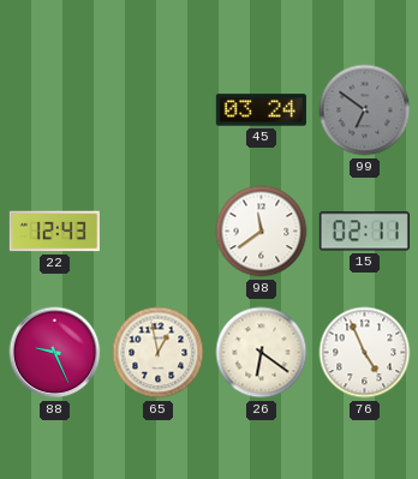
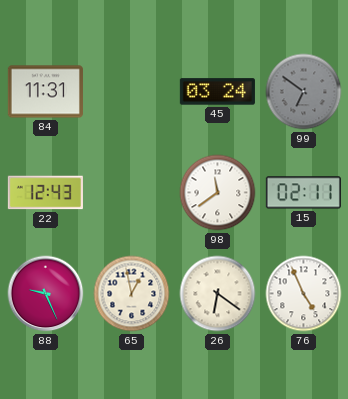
84: none -> 11:31
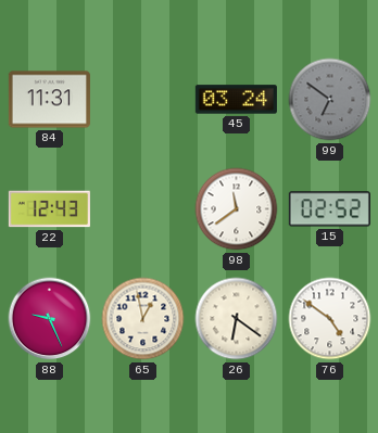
15: 02:11 -> 02:52
76: 4:56 -> 4:51
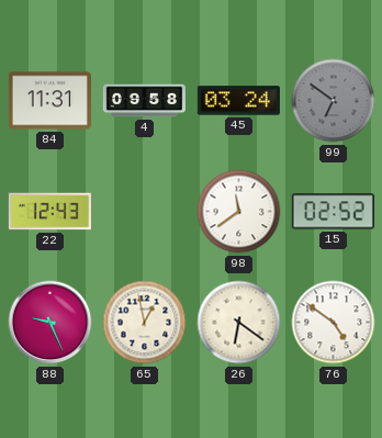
4: none -> 09:58
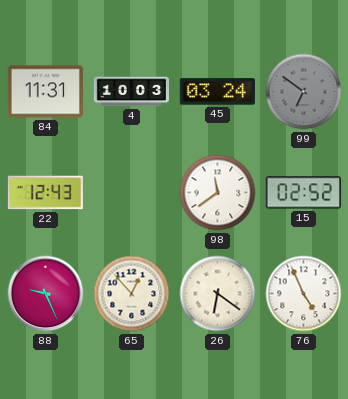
4: 09:58 -> 10:03
65: 12:58 -> 12:53
76: 4:51 -> 4:56
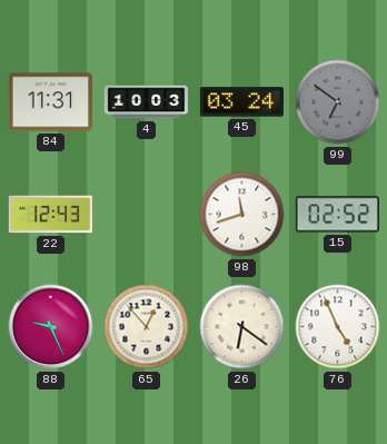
98: 11:39 -> 11:42
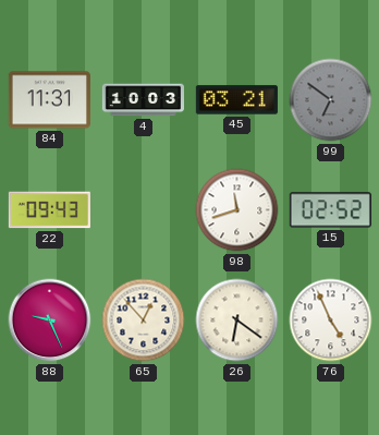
45: 03:24 -> 03:21
22: 12:43 -> 09:43
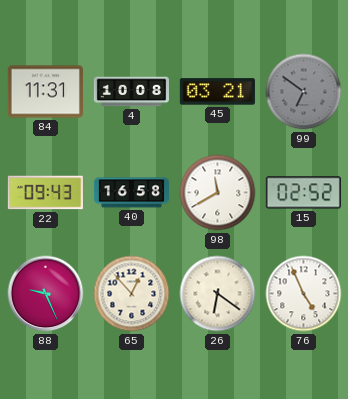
4: 10:03 -> 10:08
40: none -> 16:58
98: 11:42 -> 11:40
